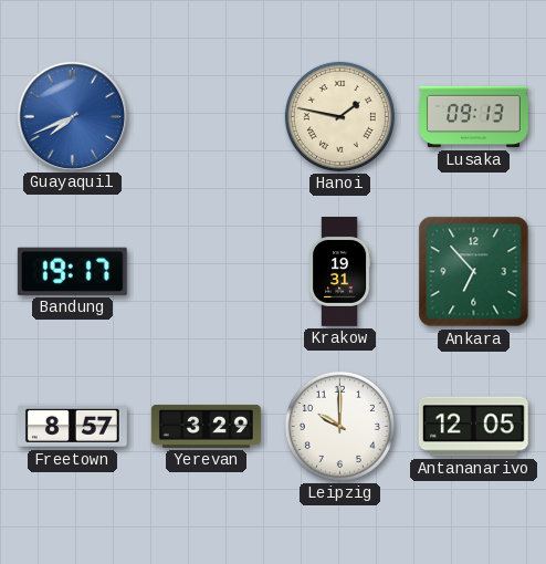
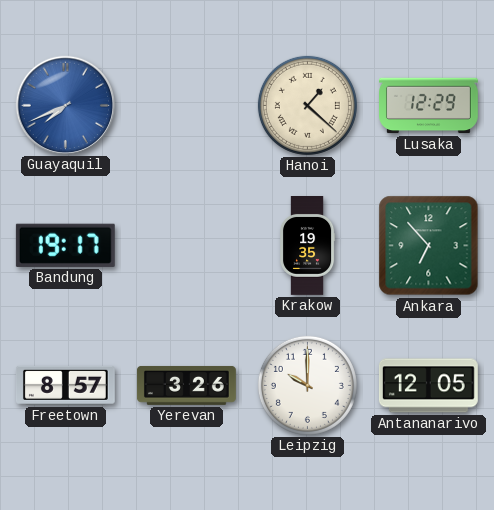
Hanoi: 1:47 -> 1:22
Lusaka: 09:13 -> 12:29
Krakow: 19:31 -> 19:35
Yerevan: 3:29 -> 3:26
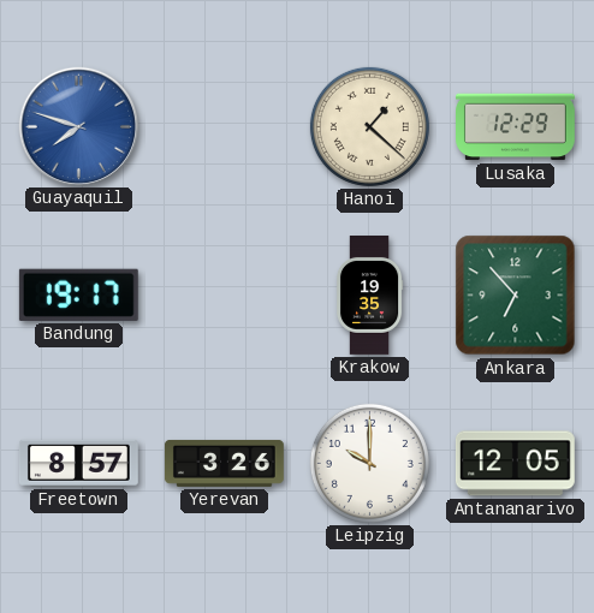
Guayaquil: 7:41 -> 7:48
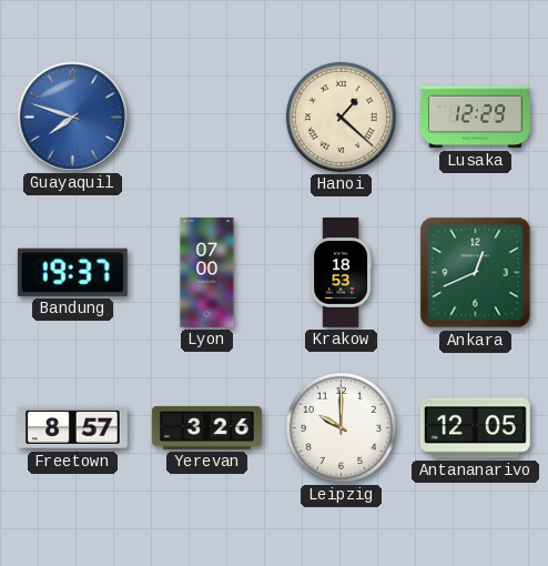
Bandung: 19:17 -> 19:37
Lyon: none -> 07:00
Krakow: 19:35 -> 18:53
Ankara: 6:53 -> 12:41
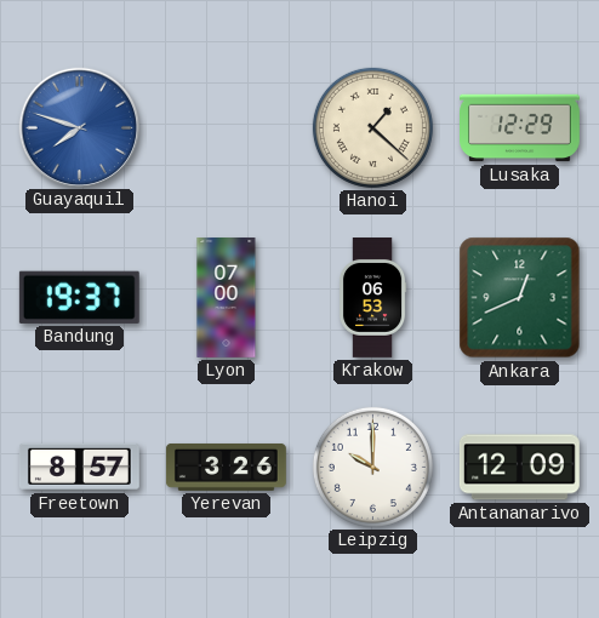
Krakow: 18:53 -> 06:53
Antananarivo: 12:05 -> 12:09
